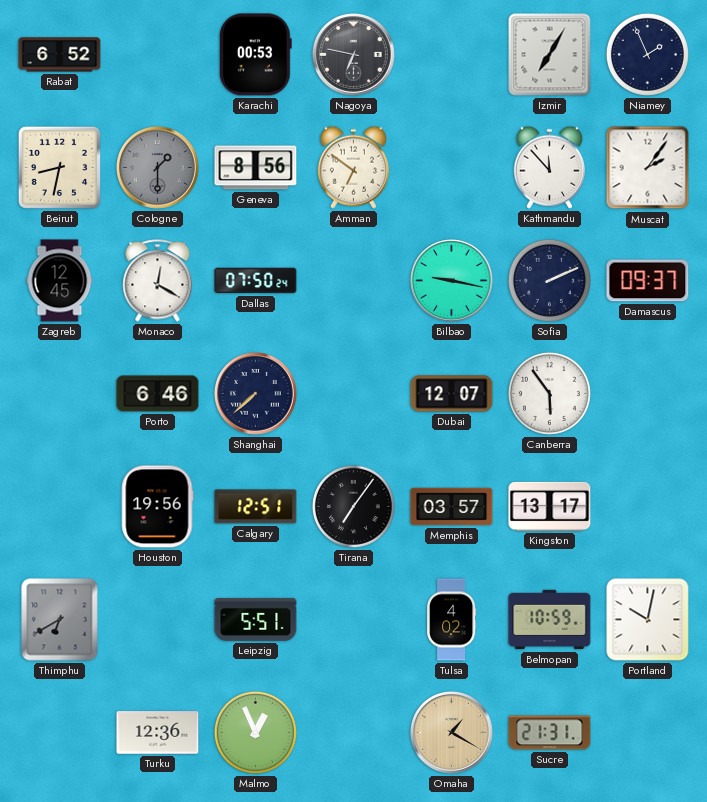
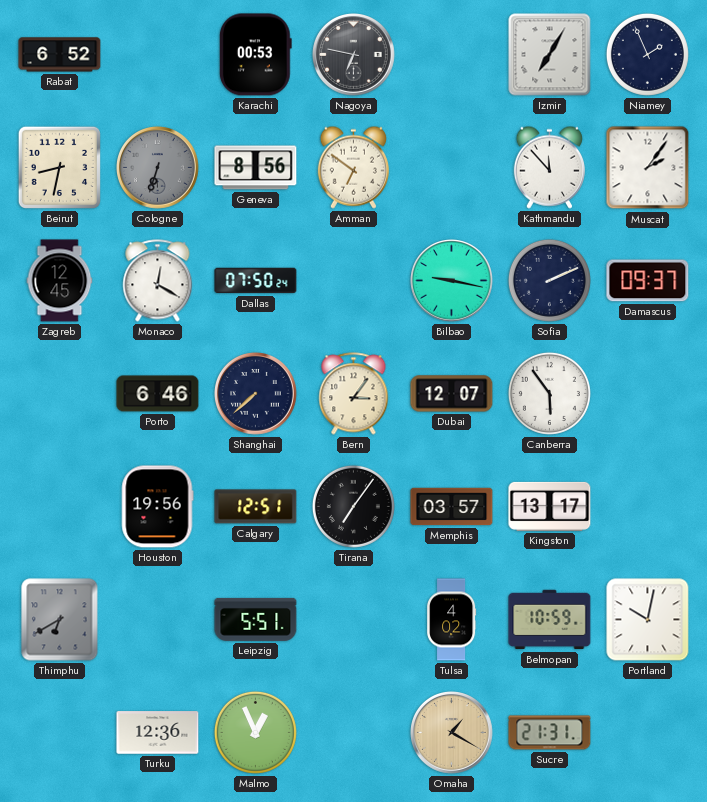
Cologne: 1:30 -> 6:33
Bern: none -> 3:06
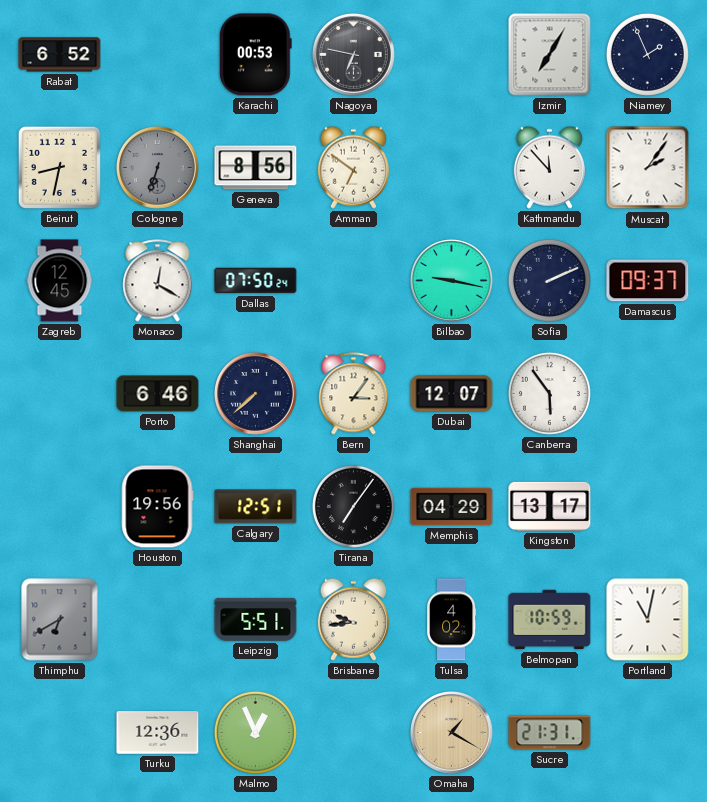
Memphis: 03:57 -> 04:29
Brisbane: none -> 9:44
Portland: 10:02 -> 11:02
